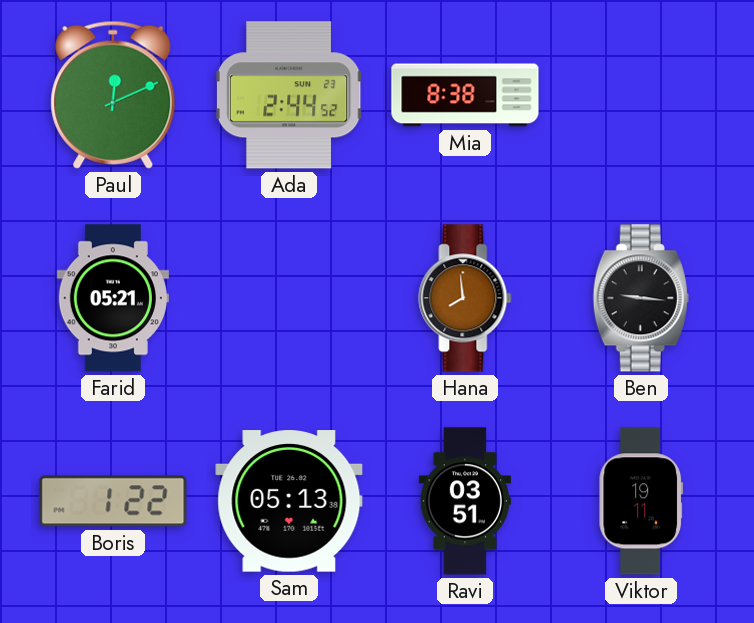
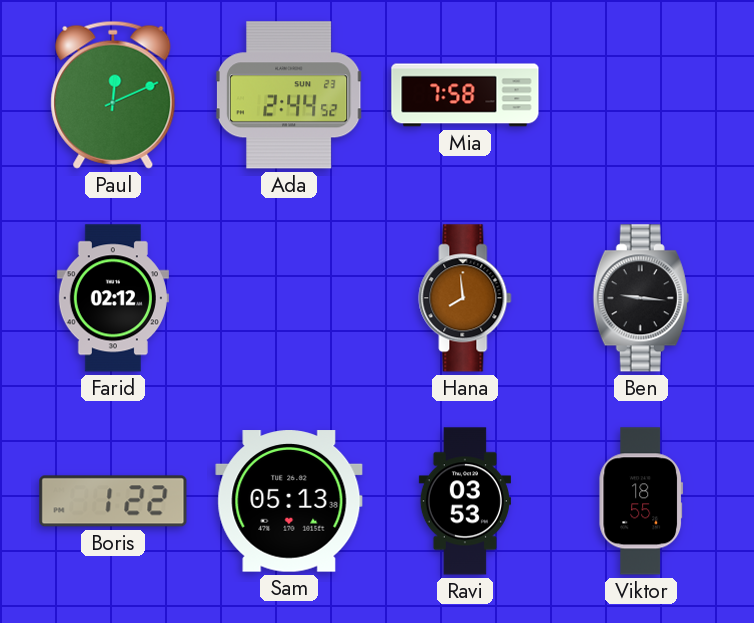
Mia: 8:38 -> 7:58
Farid: 05:21 -> 02:12
Ravi: 03:51 -> 03:53
Viktor: 19:11 -> 18:55
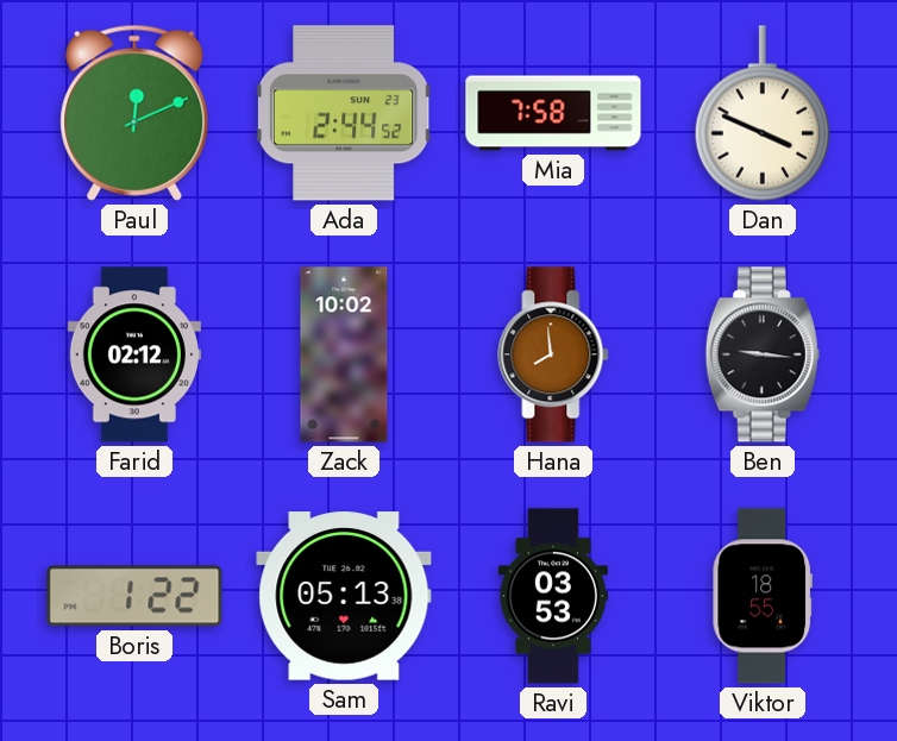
Dan: none -> 3:49
Zack: none -> 10:02
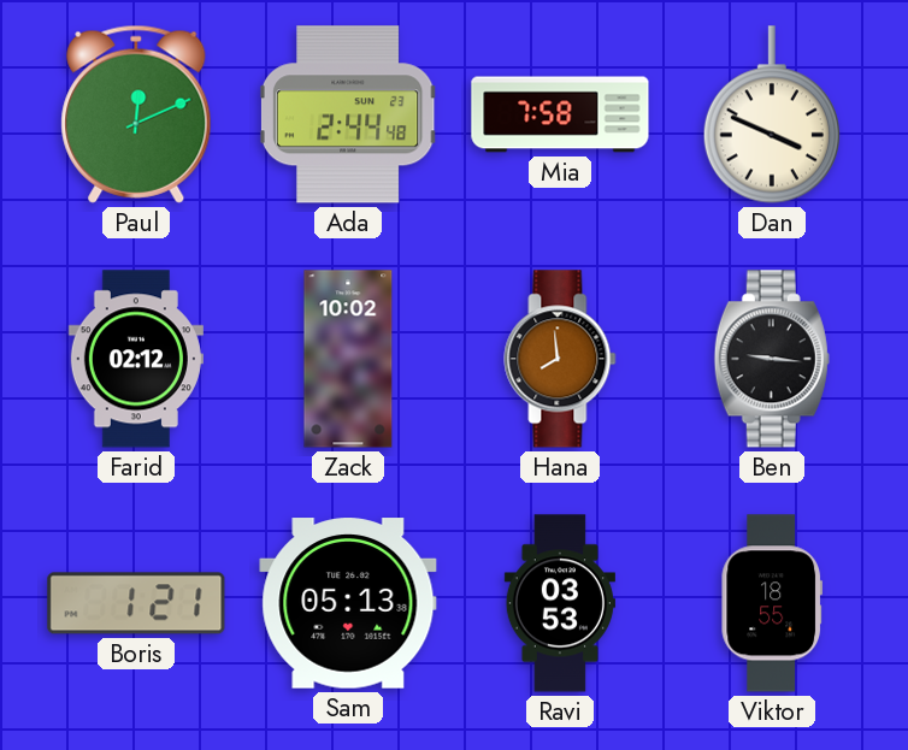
Ada: 2:44:52 -> 2:44:48
Boris: 1:22 -> 1:21
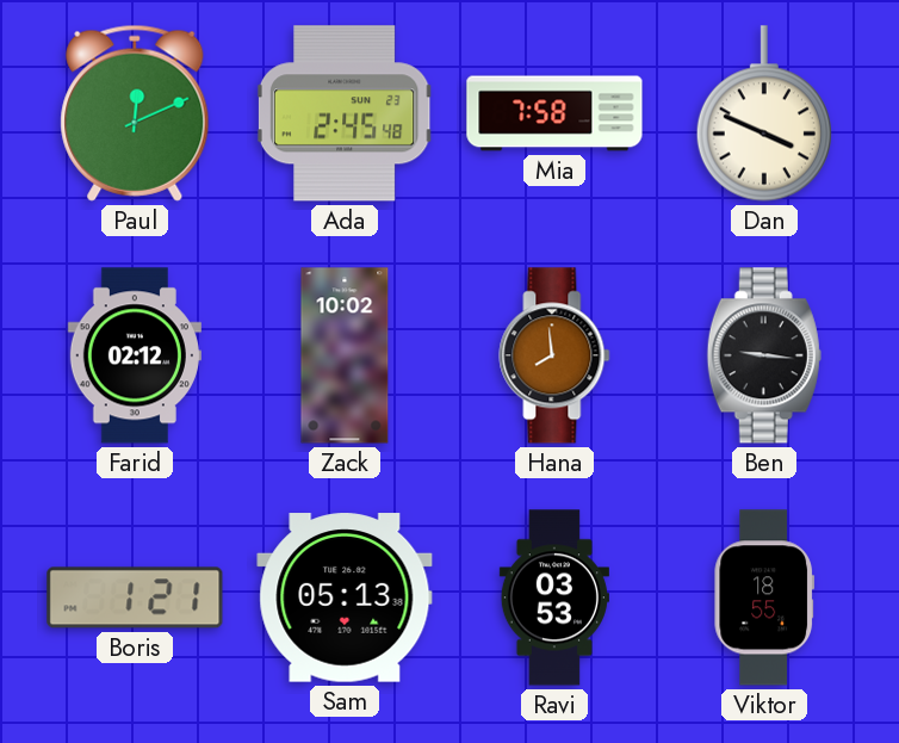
Ada: 2:44 -> 2:45
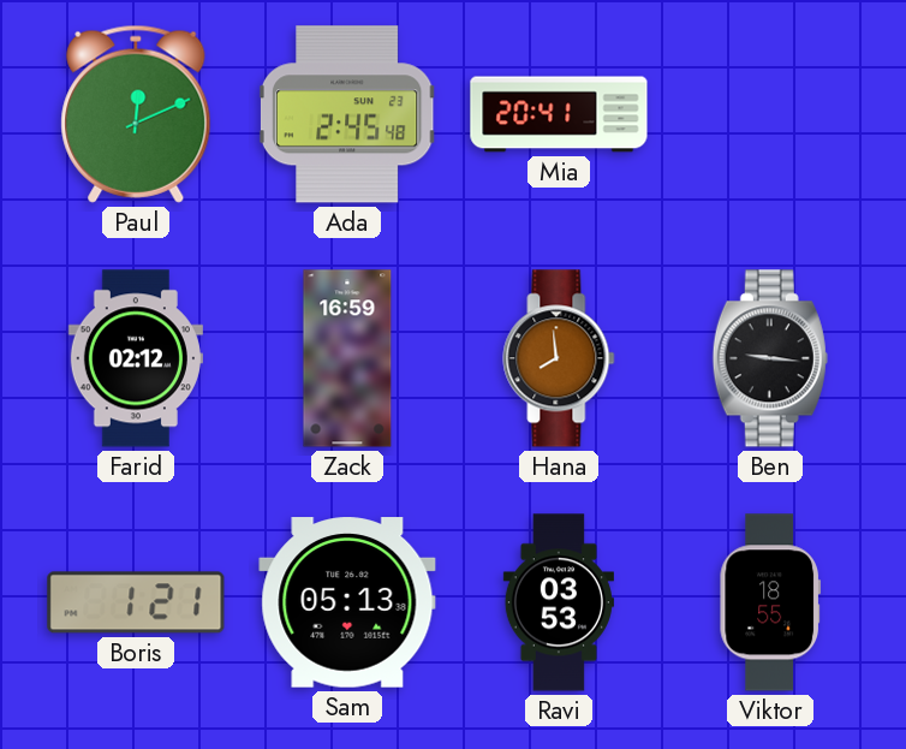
Mia: 7:58 -> 20:41
Dan: 3:49 -> none
Zack: 10:02 -> 16:59
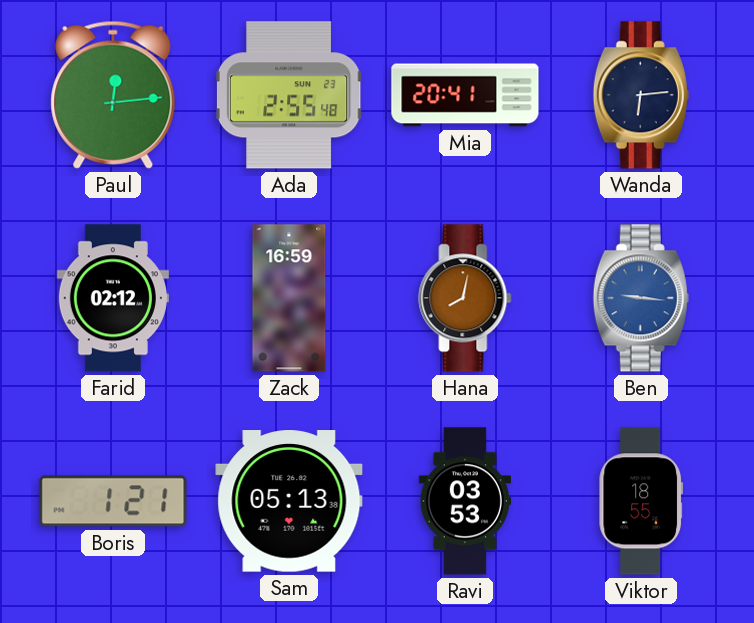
Paul: 12:11 -> 12:14
Ada: 2:45 -> 2:55
Wanda: none -> 6:14
Hana: 7:59 -> 8:02
Ben dial: black -> blue
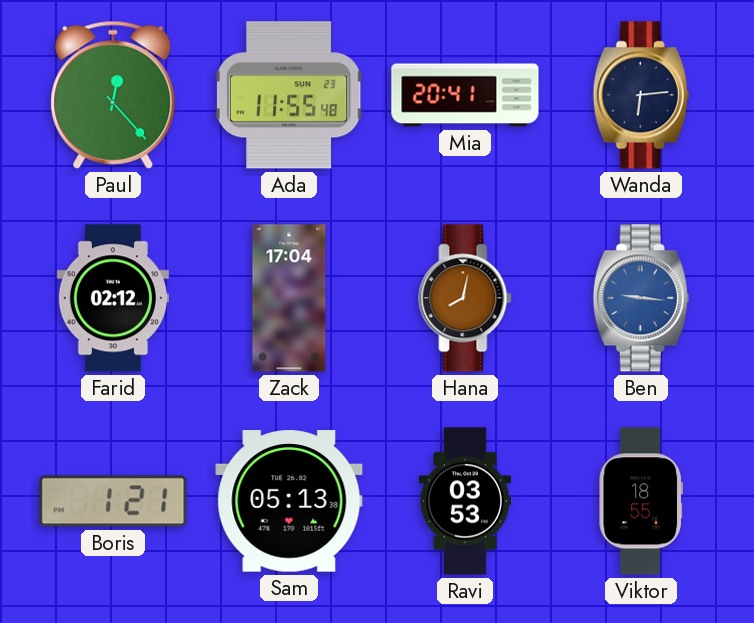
Paul: 12:14 -> 12:23
Ada: 2:55 -> 11:55
Zack: 16:59 -> 17:04
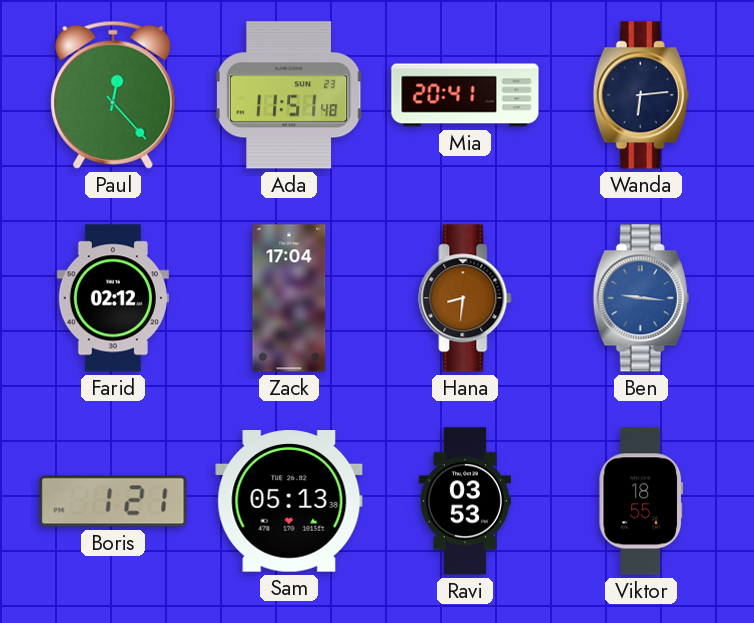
Ada: 11:55 -> 11:51
Hana: 8:02 -> 8:31
